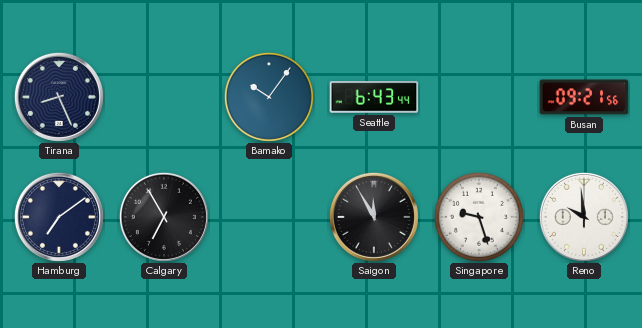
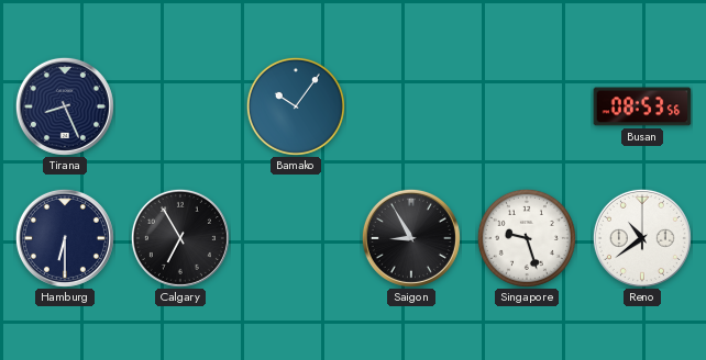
Seattle: 6:43 -> none
Busan: 09:21 -> 08:53
Hamburg: 7:09 -> 6:30
Saigon: 11:55 -> 8:55
Reno: 9:59 -> 10:39
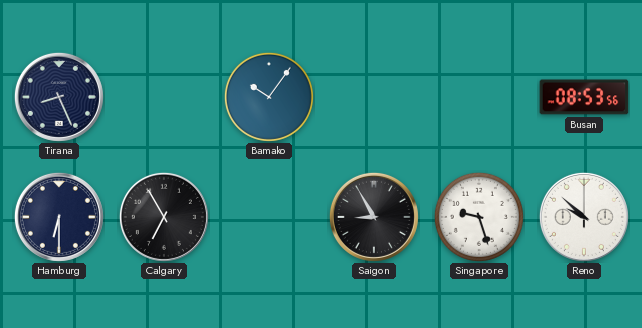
Reno: 10:39 -> 9:52
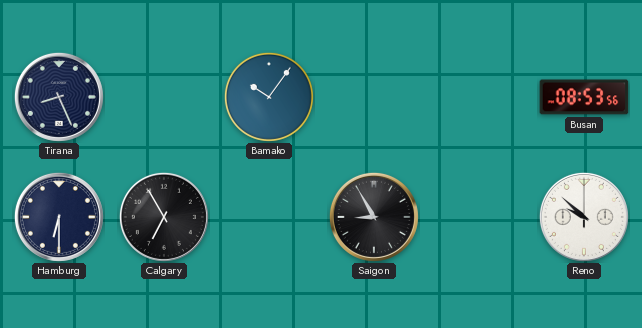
Singapore: 9:27 -> none
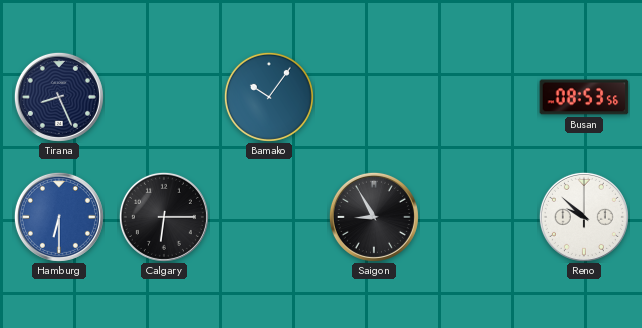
Hamburg dial: navy -> blue
Calgary: 6:55 -> 6:15
